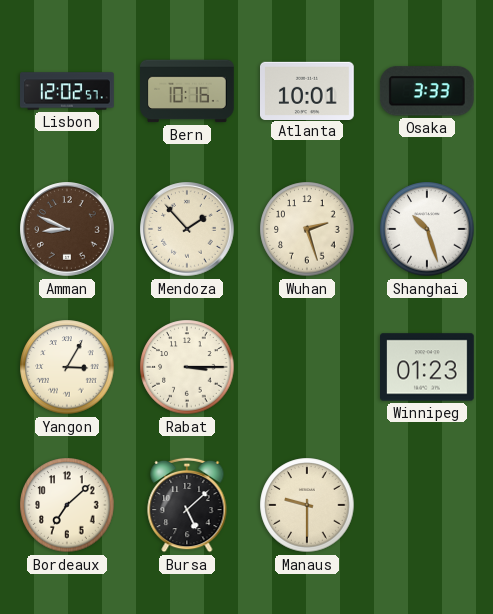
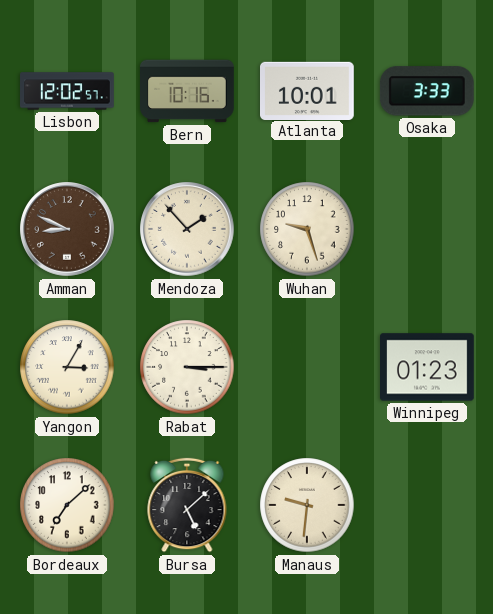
Wuhan: 2:27 -> 9:27
Shanghai: 10:27 -> none
Manaus: 9:30 -> 9:31
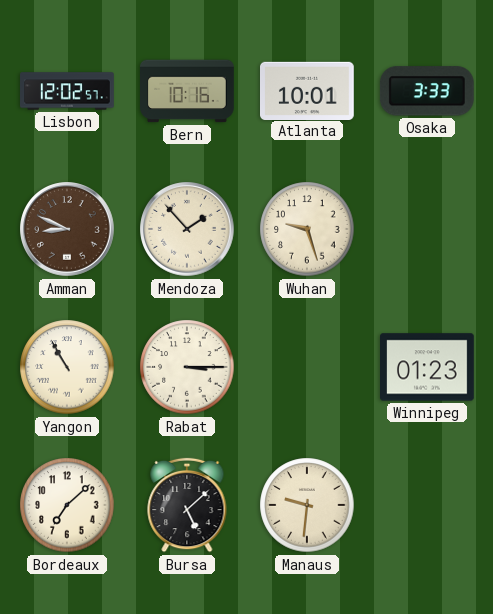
Yangon: 3:05 -> 10:55
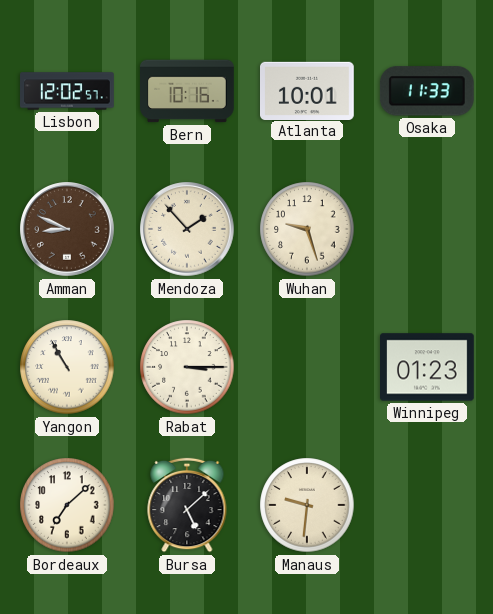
Osaka: 3:33 -> 11:33
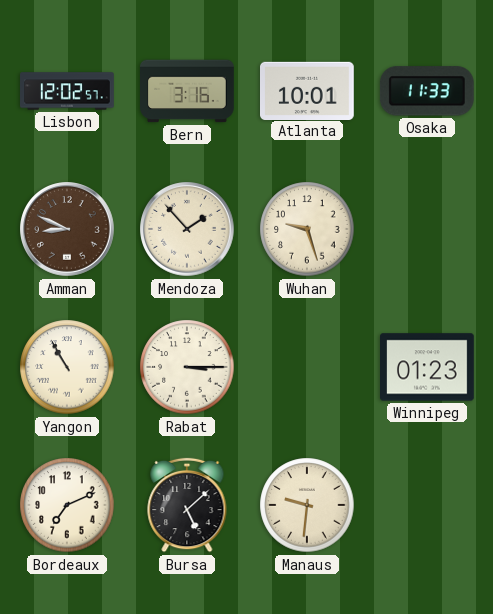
Bern: 10:16 -> 3:16
Bordeaux: 7:08 -> 7:11
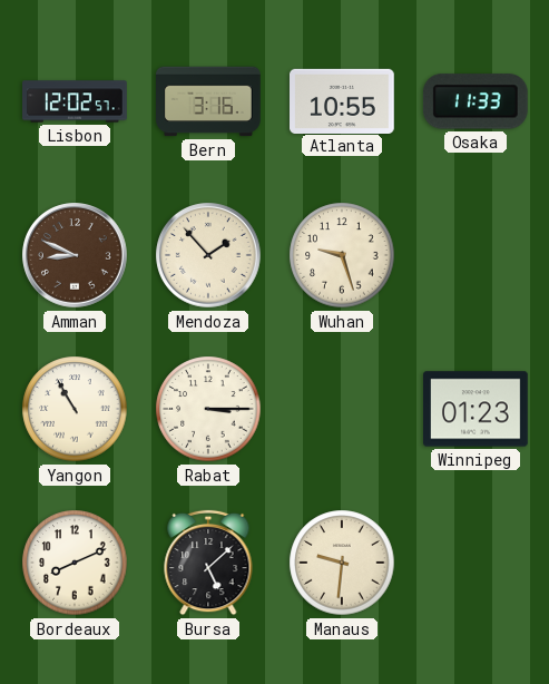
Atlanta: 10:01 -> 10:55
Bordeaux: 7:11 -> 8:11
